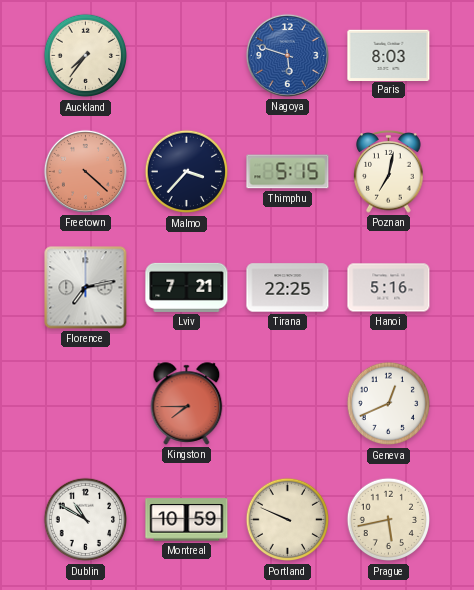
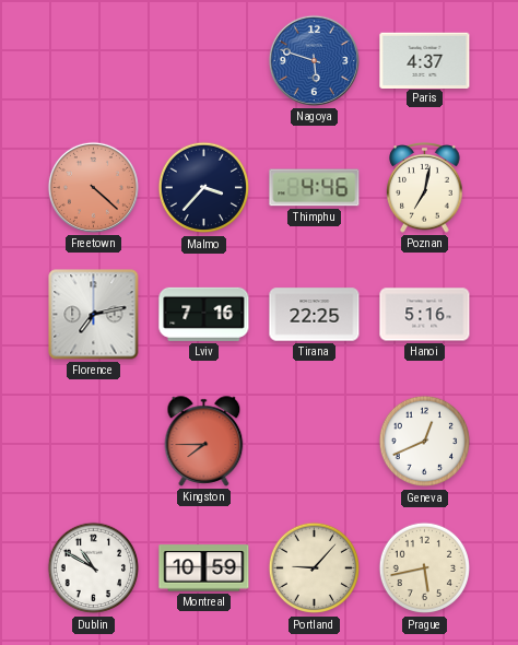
Auckland: 7:36 -> none
Paris: 8:03 -> 4:37
Thimphu: 5:15 -> 4:46
Lviv: 7:21 -> 7:16
Portland: 9:49 -> 9:07
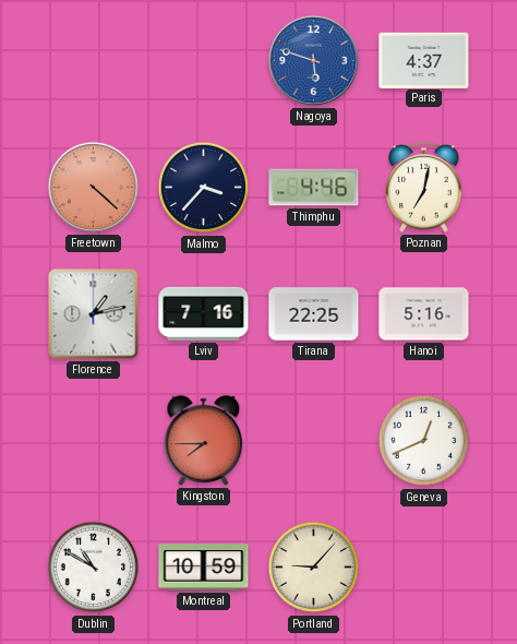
Florence: 7:13 -> 1:13
Prague: 5:43 -> none
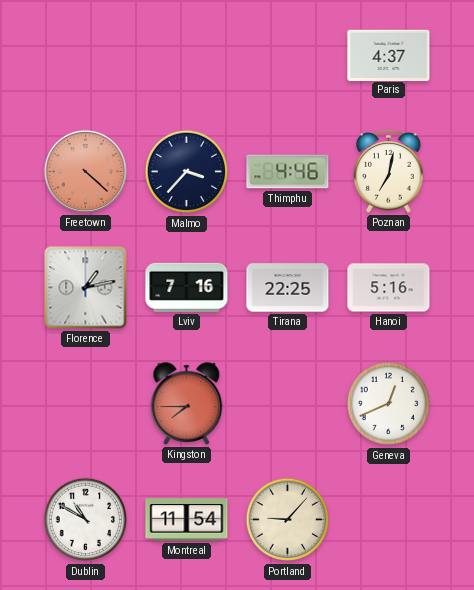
Nagoya: 5:48 -> none
Montreal: 10:59 -> 11:54
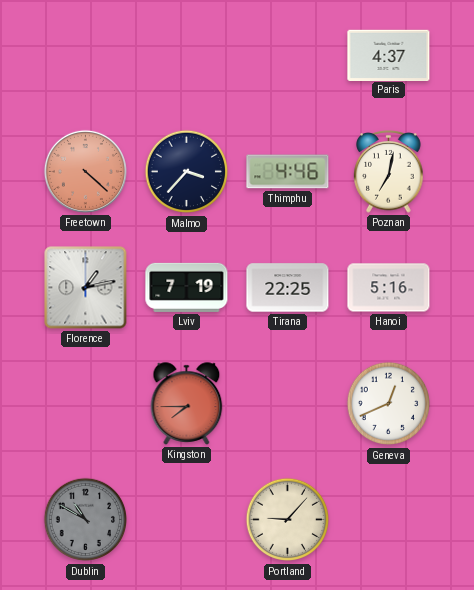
Lviv: 7:16 -> 7:19
Dublin dial: white -> grey
Montreal: 11:54 -> none
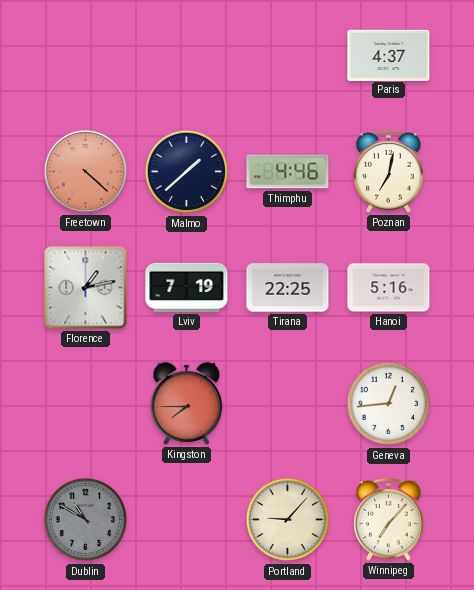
Malmo: 3:37 -> 1:38
Geneva: 12:41 -> 12:44
Winnipeg: none -> 7:07
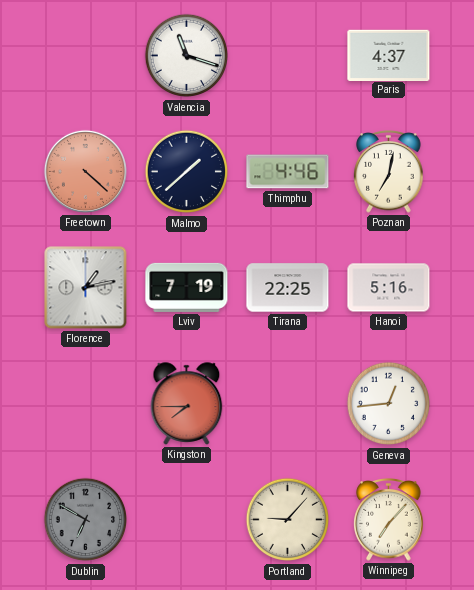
Valencia: none -> 11:18
Dublin: 10:50 -> 6:50
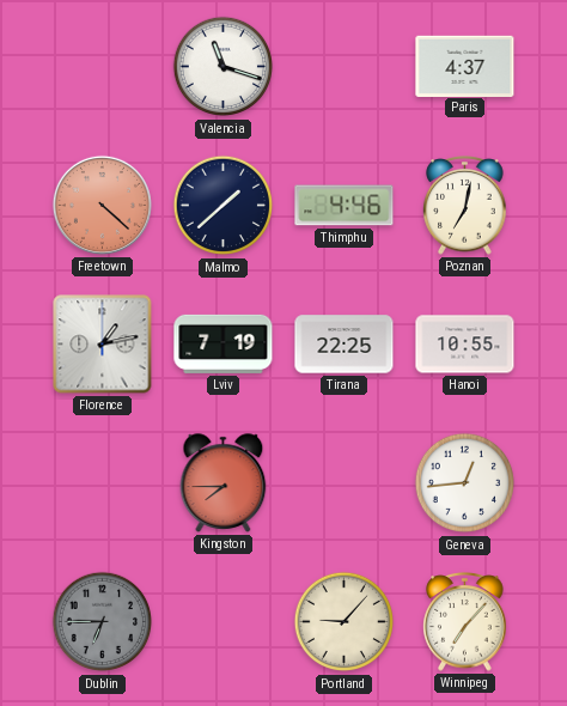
Hanoi: 5:16 -> 10:55
Dublin: 6:50 -> 6:45
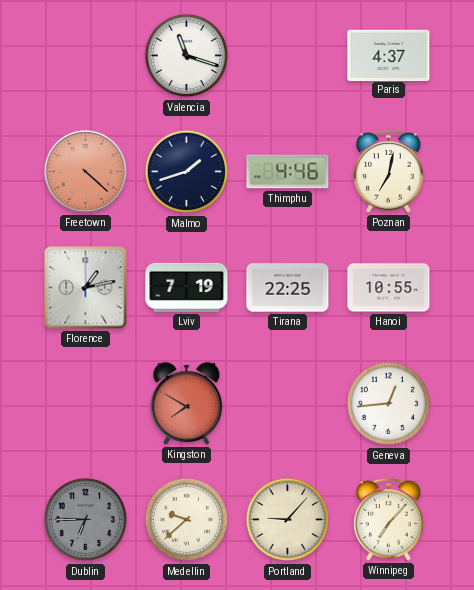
Malmo: 1:38 -> 1:42
Kingston: 7:45 -> 7:50
Medellin: none -> 9:38
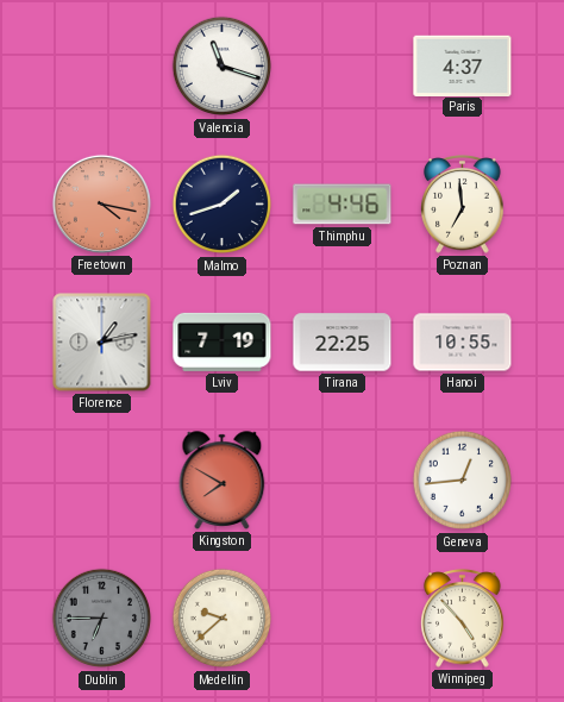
Freetown: 4:22 -> 4:17
Poznan: 7:02 -> 6:59
Portland: 9:07 -> none
Winnipeg: 7:07 -> 4:53
